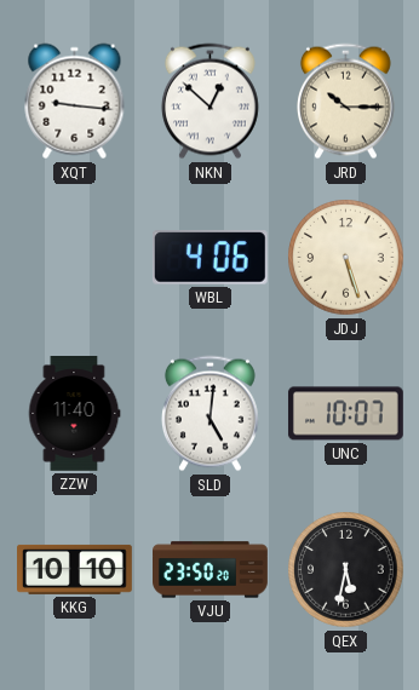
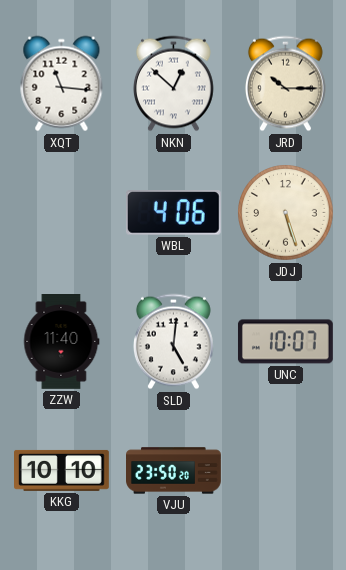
XQT: 9:16 -> 11:16
QEX: 5:32 -> none
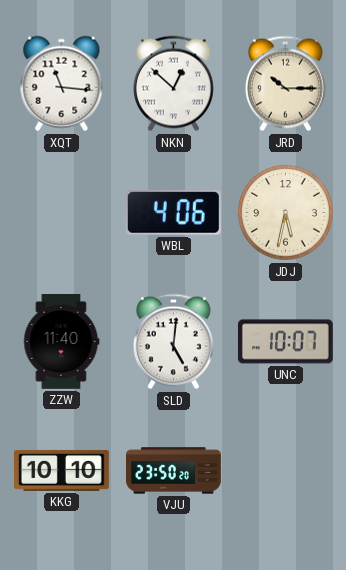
JDJ: 5:27 -> 5:32
